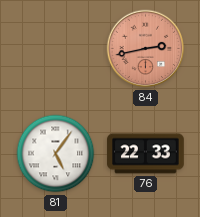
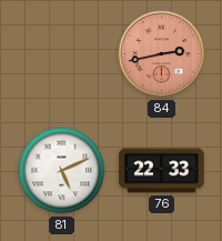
81: 5:06 -> 5:11
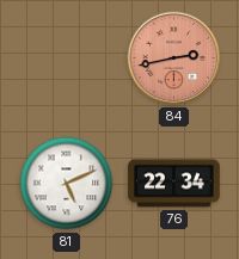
76: 22:33 -> 22:34
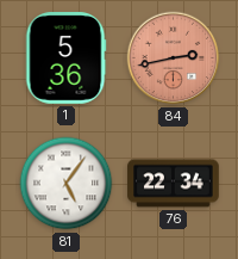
1: none -> 5:36
81: 5:11 -> 5:06
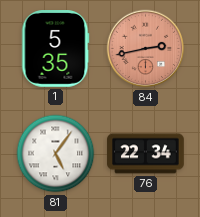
1: 5:36 -> 5:35
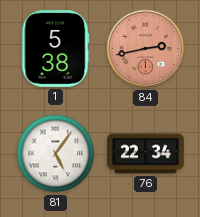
1: 5:35 -> 5:38
